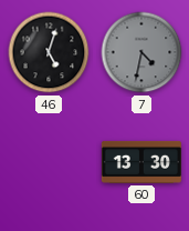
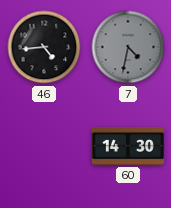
46: 5:03 -> 4:44
60: 13:30 -> 14:30
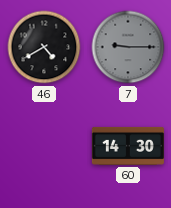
46: 4:44 -> 4:40
7: 4:32 -> 9:15
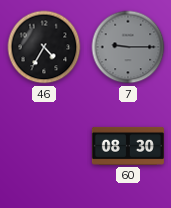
46: 4:40 -> 4:35
60: 14:30 -> 08:30
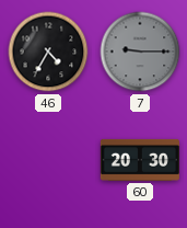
60: 08:30 -> 20:30
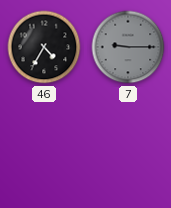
60: 20:30 -> none
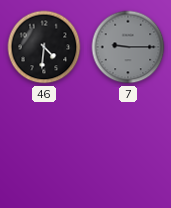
46: 4:35 -> 4:31
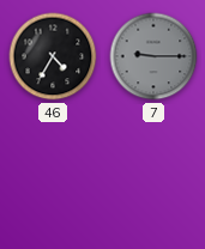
46: 4:31 -> 4:35
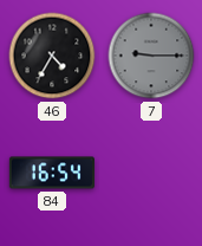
84: none -> 16:54
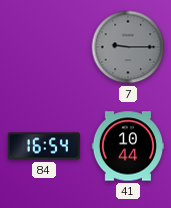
46: 4:35 -> none
41: none -> 10:44
